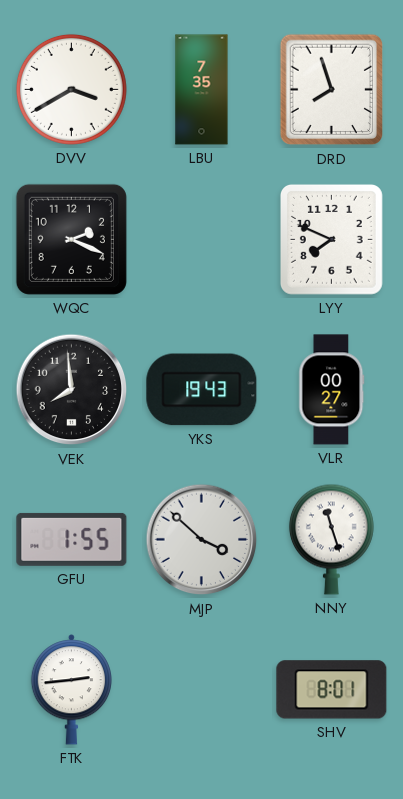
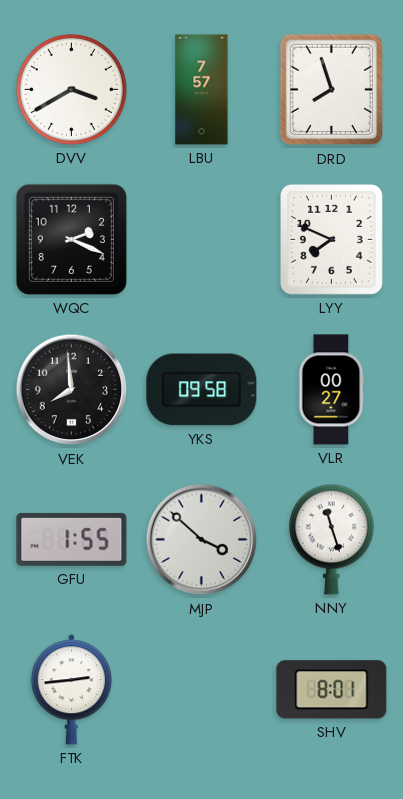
LBU: 7:35 -> 7:57
YKS: 19:43 -> 09:58
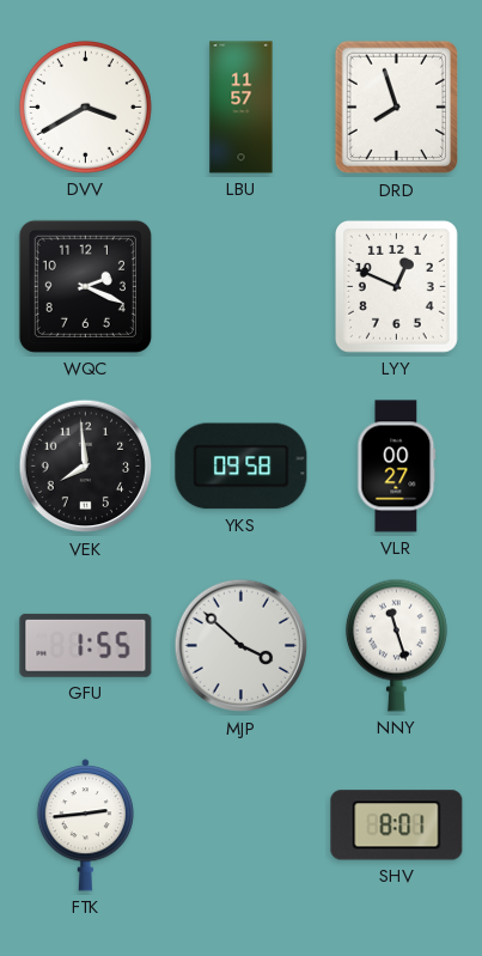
LBU: 7:57 -> 11:57
LYY: 7:49 -> 12:49
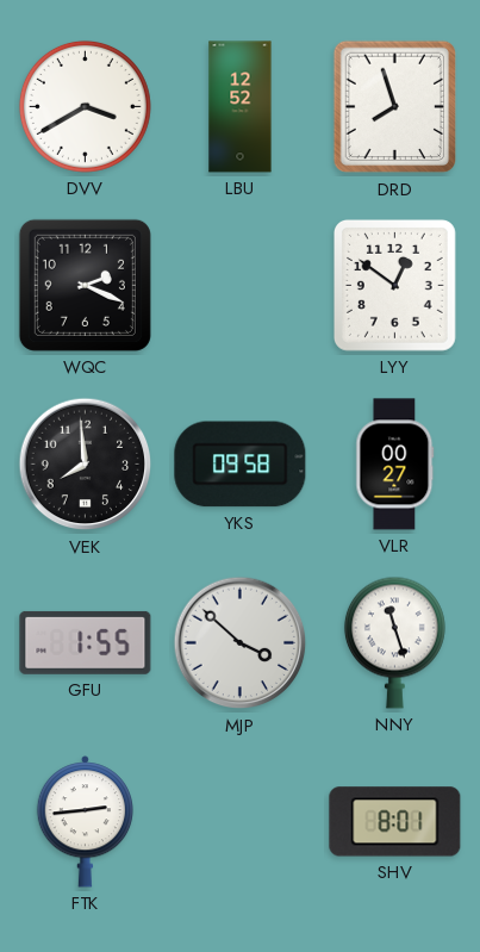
LBU: 11:57 -> 12:52
LYY: 12:49 -> 12:51
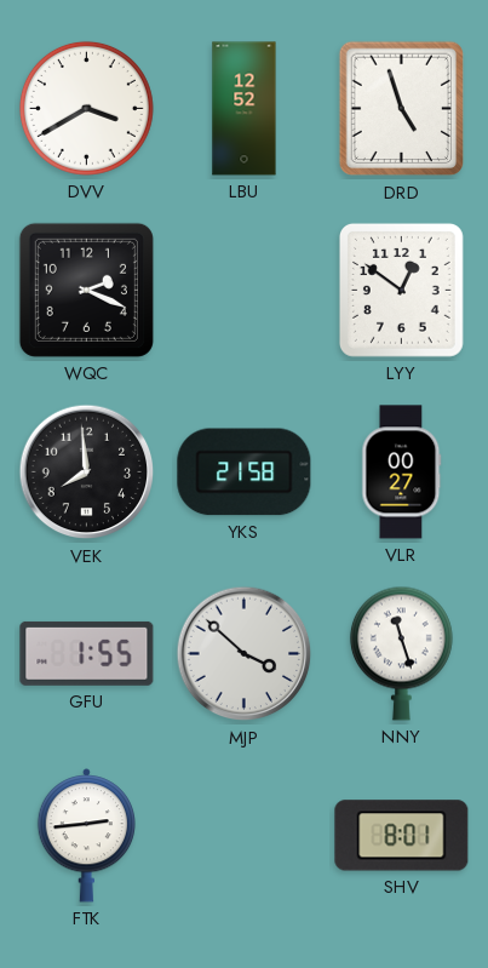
DRD: 7:57 -> 4:57
YKS: 09:58 -> 21:58
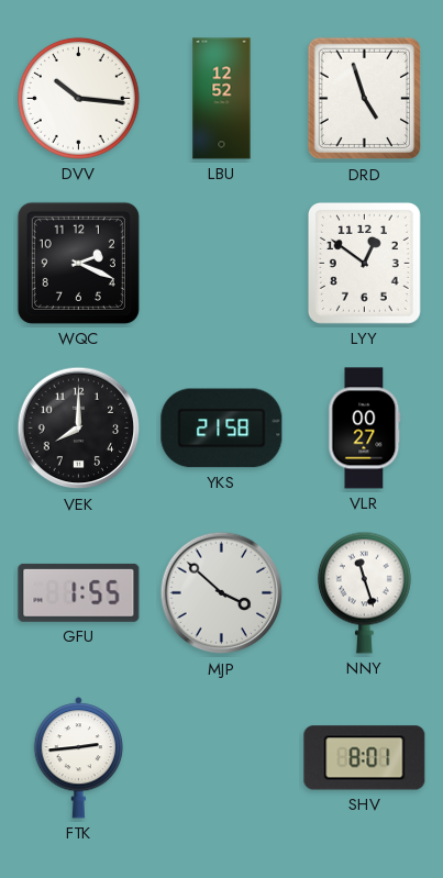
DVV: 3:40 -> 10:16
VEK: 7:59 -> 8:00
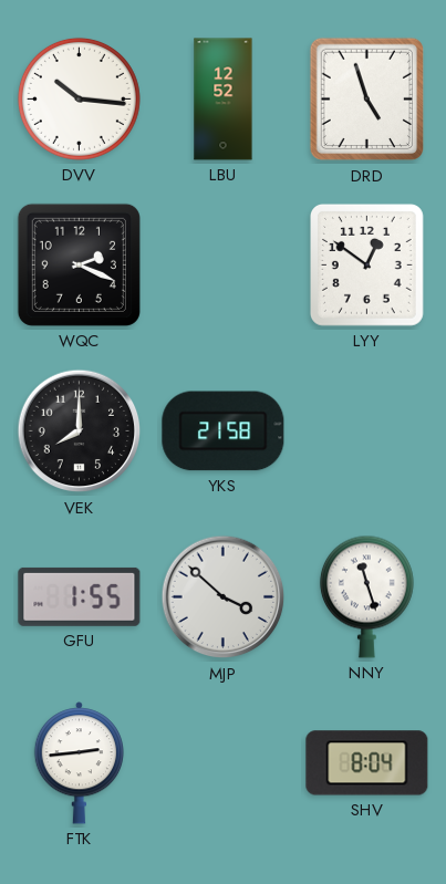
VLR: 00:27 -> none
SHV: 8:01 -> 8:04
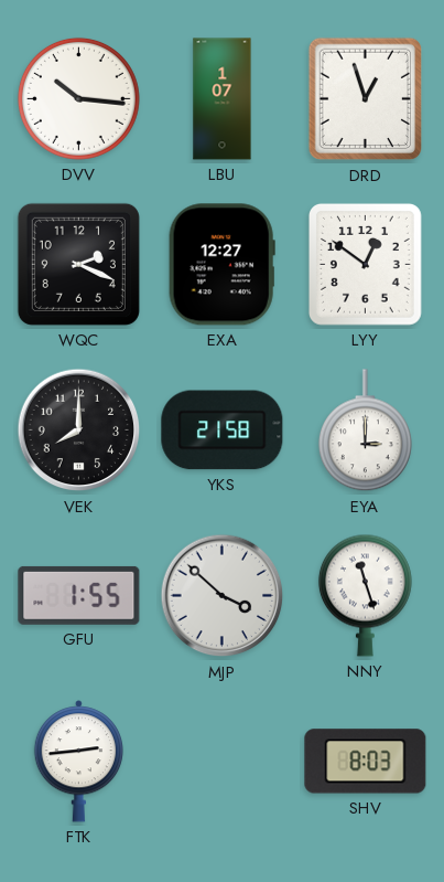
LBU: 12:52 -> 1:07
DRD: 4:57 -> 12:57
EXA: none -> 12:27
EYA: none -> 3:00
SHV: 8:04 -> 8:03
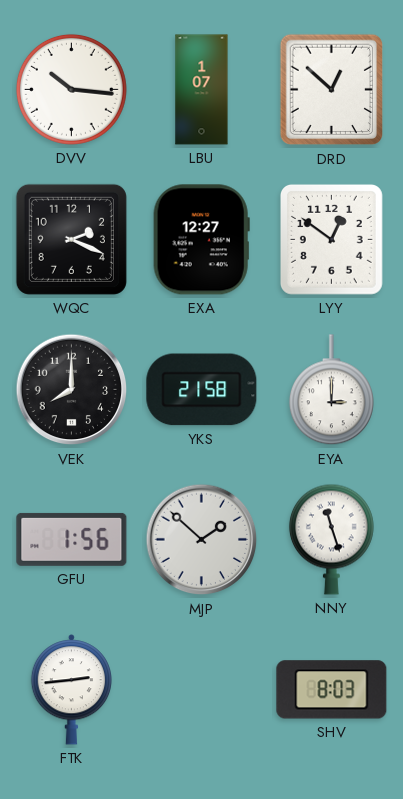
DRD: 12:57 -> 12:52
GFU: 1:55 -> 1:56
MJP: 3:52 -> 1:52
